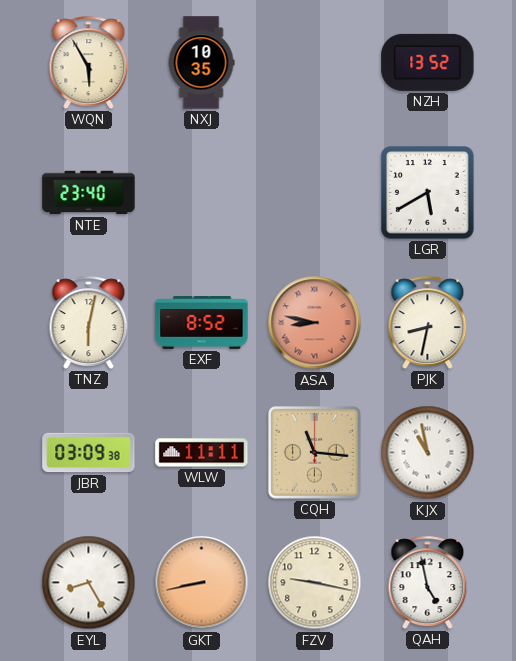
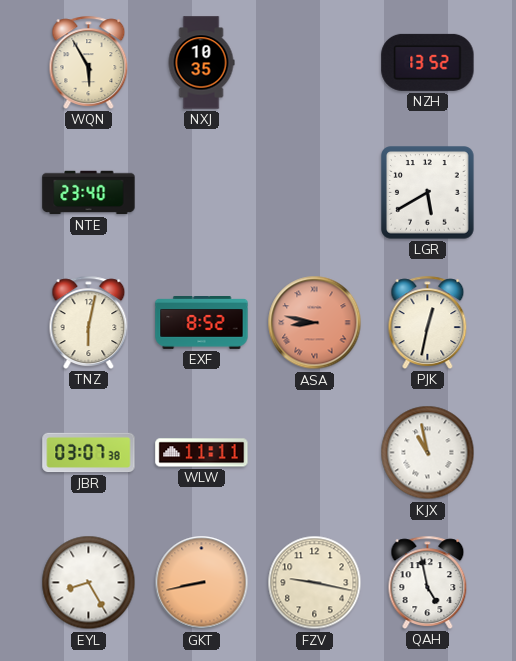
PJK: 8:32 -> 12:32
JBR: 03:09 -> 03:07
CQH: 11:16 -> none
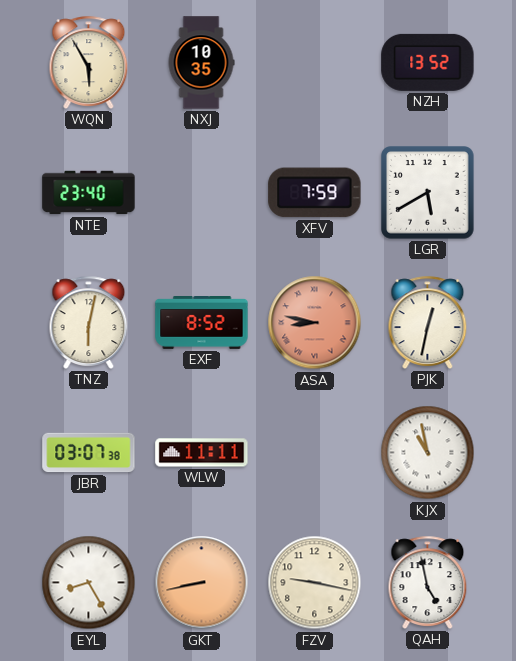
XFV: none -> 7:59
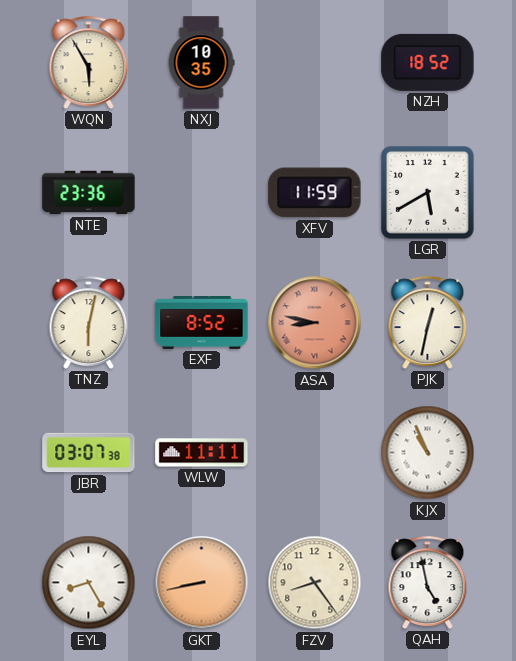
NZH: 13:52 -> 18:52
NTE: 23:40 -> 23:36
XFV: 7:59 -> 11:59
KJX: 10:58 -> 10:56
FZV: 9:17 -> 8:24
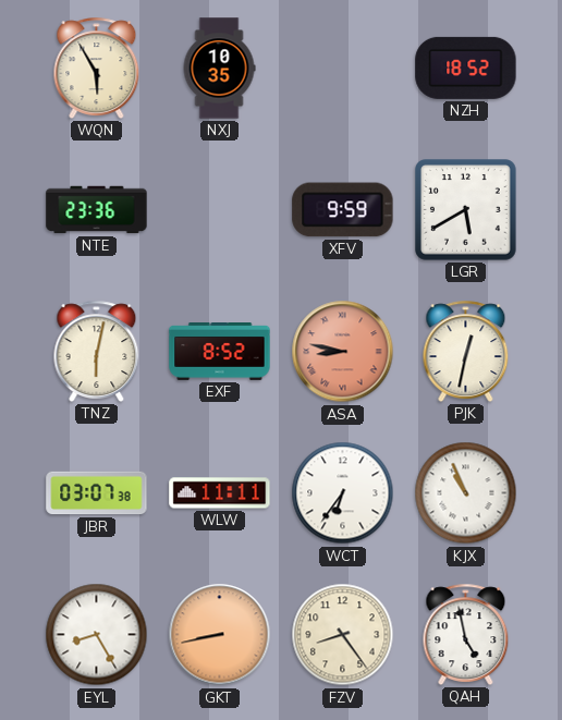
XFV: 11:59 -> 9:59
WCT: none -> 6:36
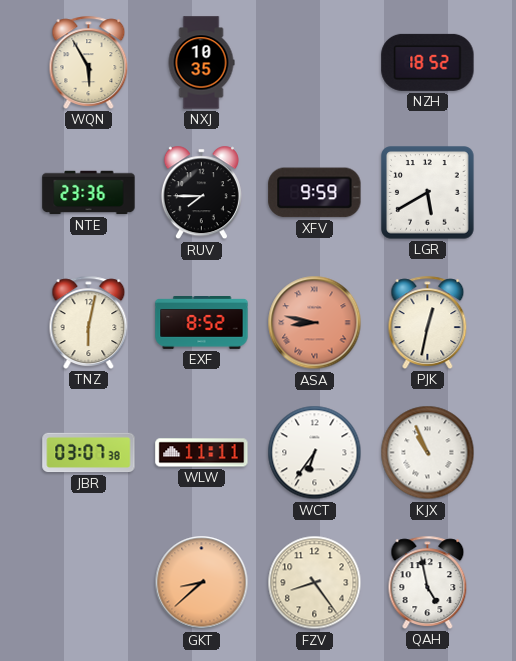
RUV: none -> 7:45
EYL: 8:25 -> none
GKT: 8:43 -> 8:38
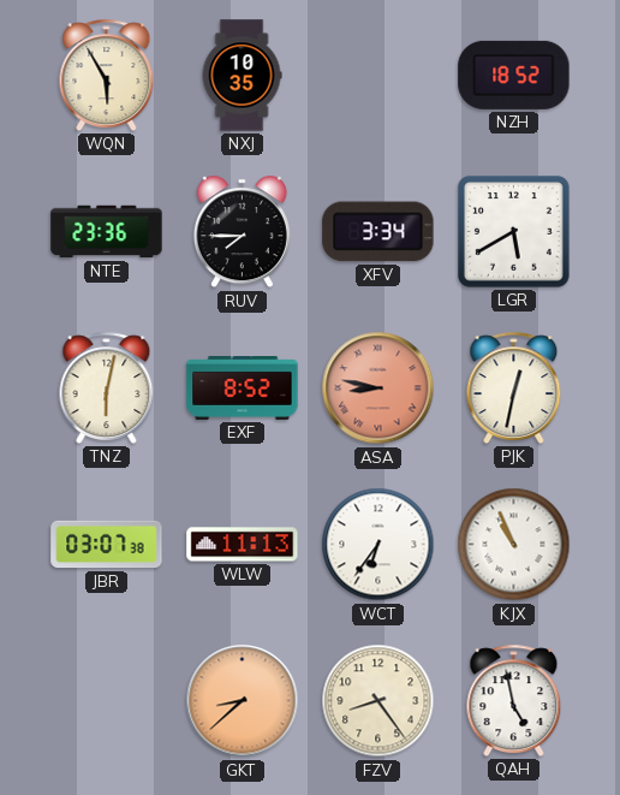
XFV: 9:59 -> 3:34
WLW: 11:11 -> 11:13
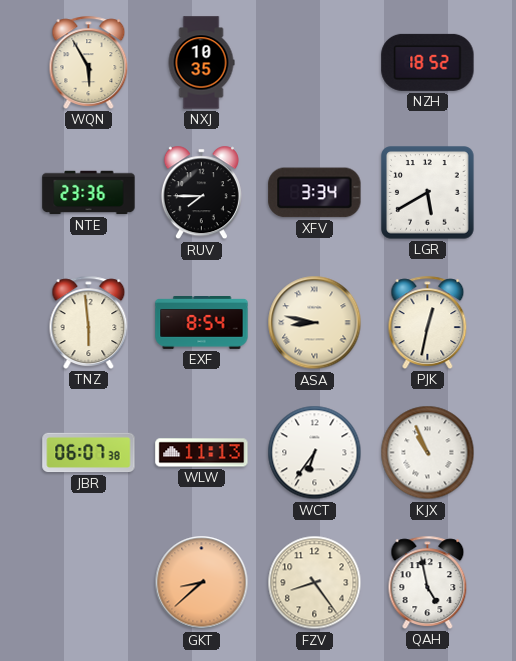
TNZ: 6:02 -> 5:59
EXF: 8:52 -> 8:54
ASA dial: salmon -> cream
JBR: 03:07 -> 06:07
